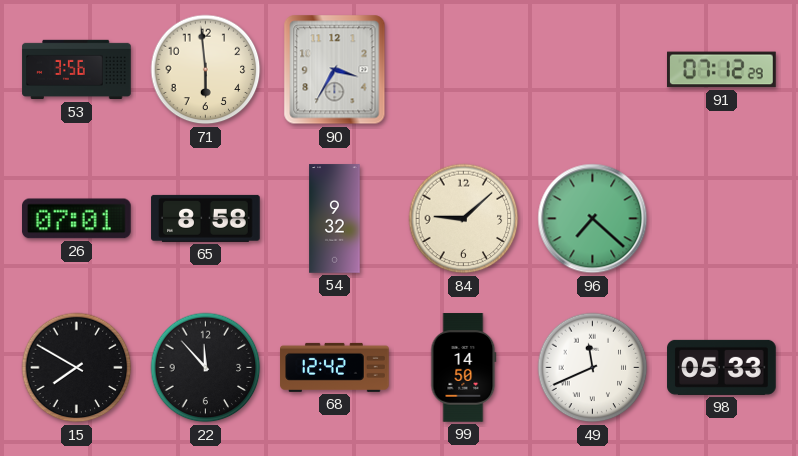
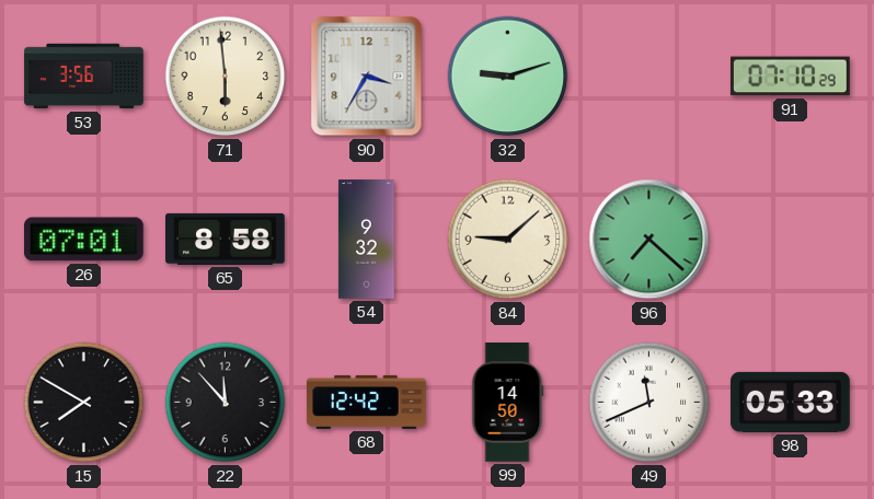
32: none -> 9:12
91: 07:12 -> 07:10
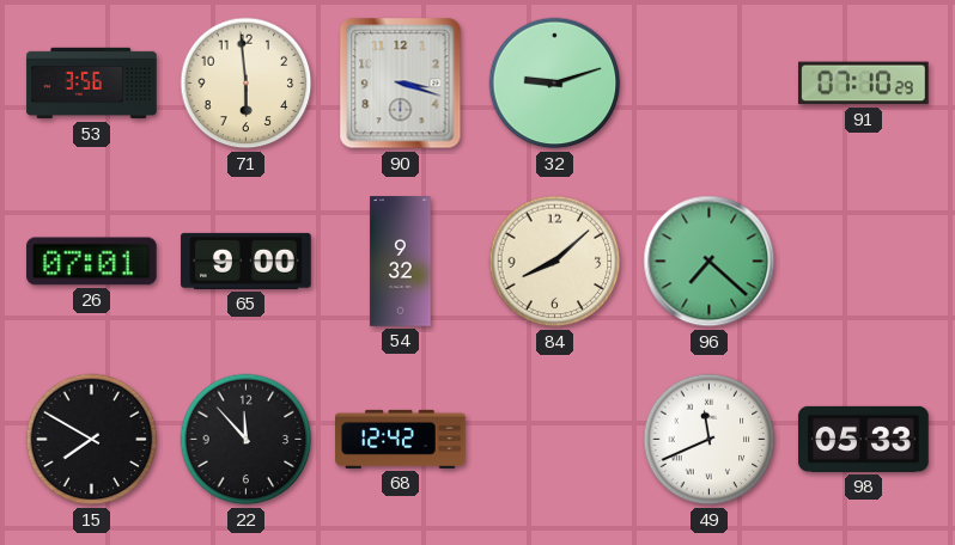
90: 3:35 -> 3:18
65: 8:58 -> 9:00
84: 9:08 -> 8:08
99: 14:50 -> none
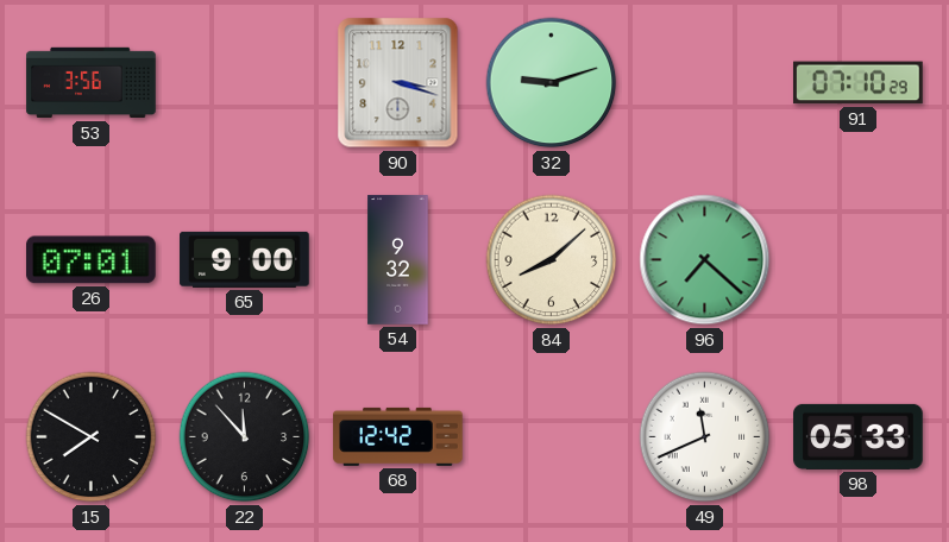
71: 5:59 -> none
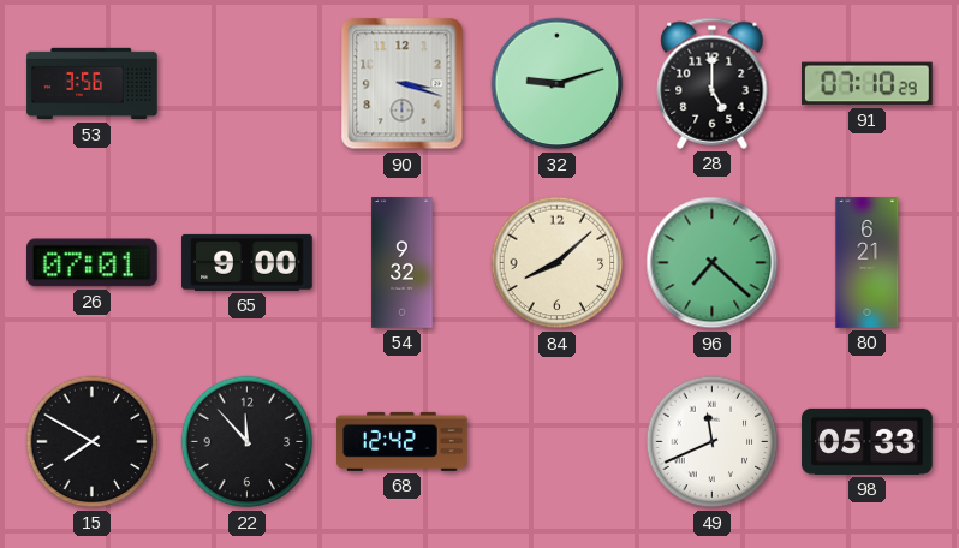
28: none -> 5:00
80: none -> 6:21
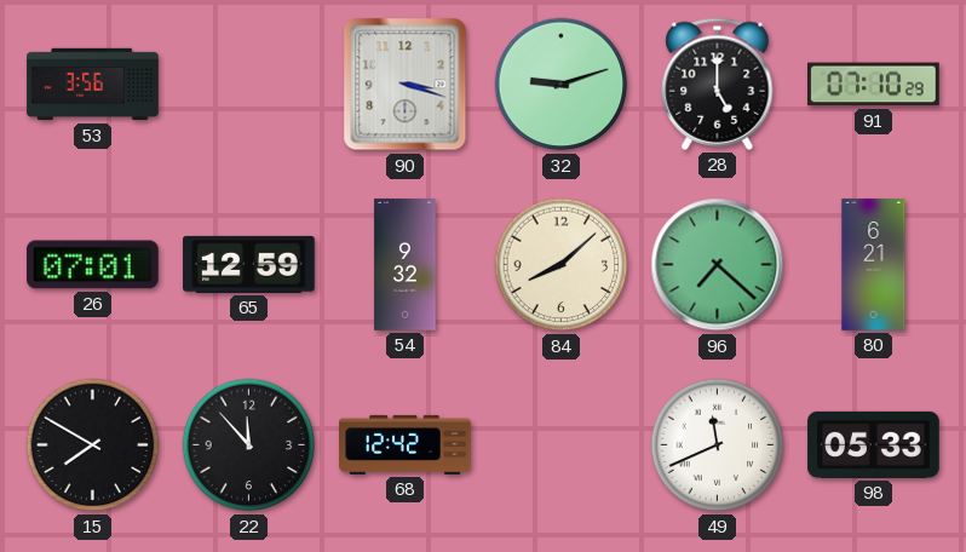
65: 9:00 -> 12:59
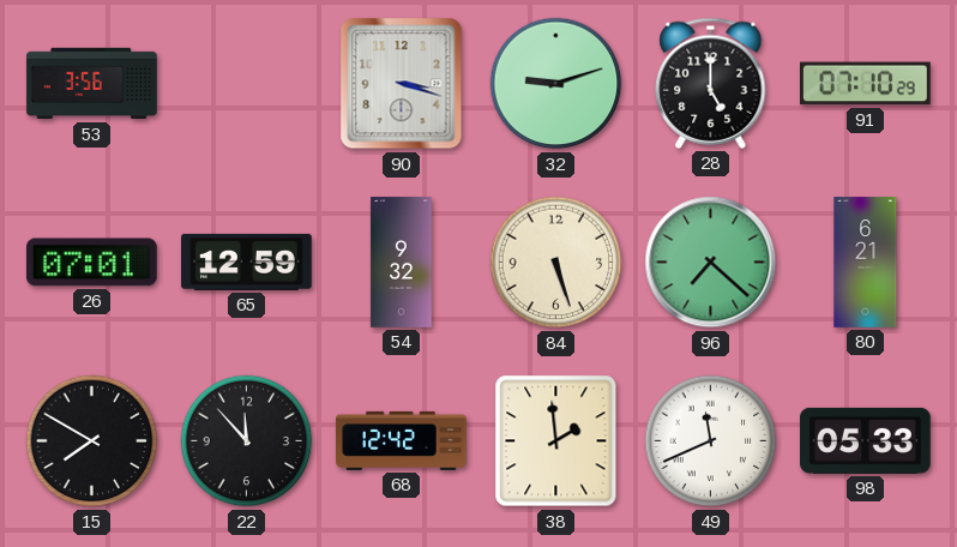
84: 8:08 -> 5:27
38: none -> 1:59
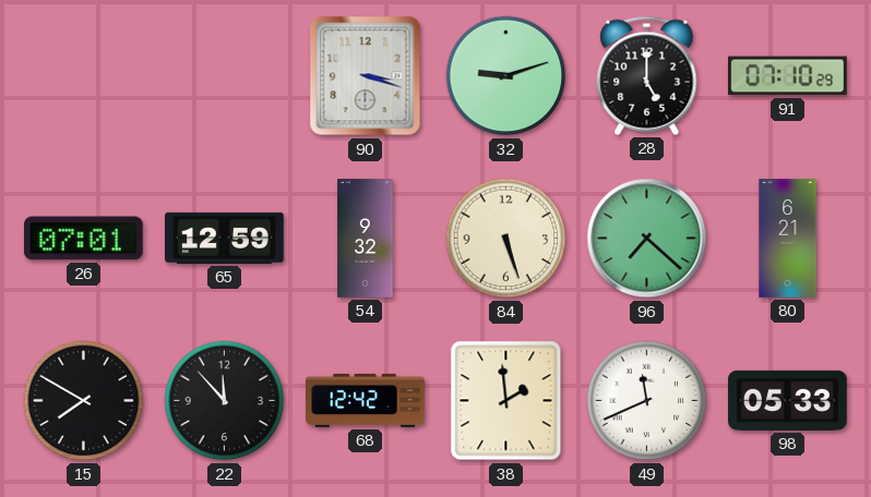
53: 3:56 -> none
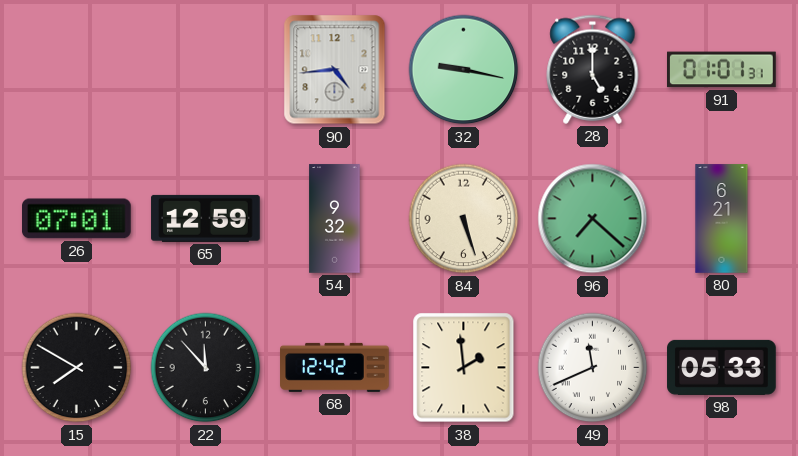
90: 3:18 -> 4:44
32: 9:12 -> 9:17
91: 07:10 -> 01:01
